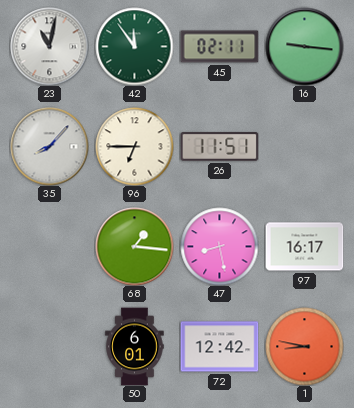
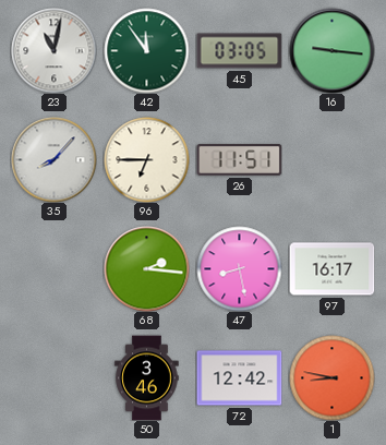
45: 02:11 -> 03:05
68: 1:16 -> 2:16
50: 6:01 -> 3:46
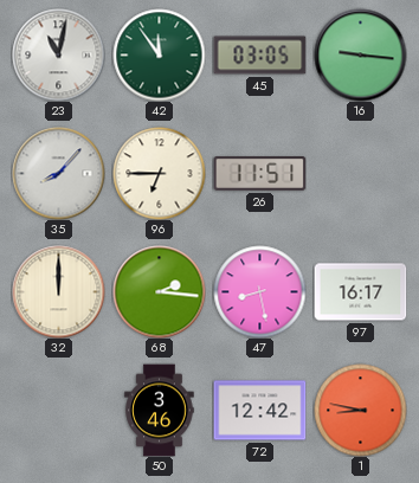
32: none -> 12:00
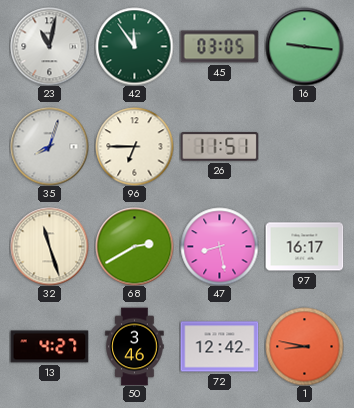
35: 8:07 -> 8:03
32: 12:00 -> 11:27
68: 2:16 -> 2:40
13: none -> 4:27
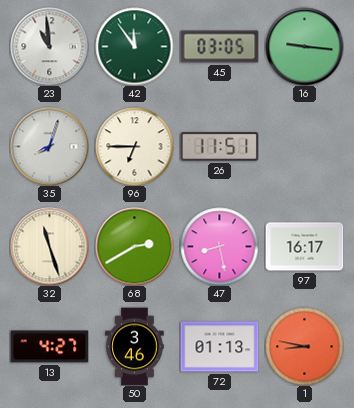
23: 11:02 -> 10:59
72: 12:42 -> 01:13
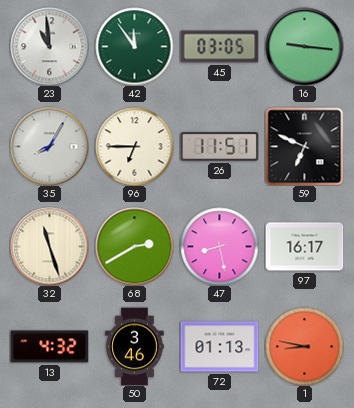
35: 8:03 -> 8:05
59: none -> 6:49
13: 4:27 -> 4:32
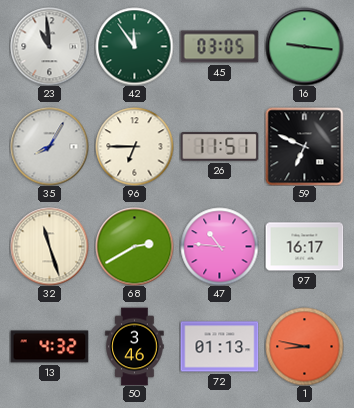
47: 8:28 -> 10:46
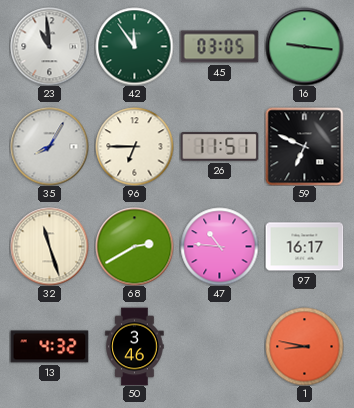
72: 01:13 -> none
